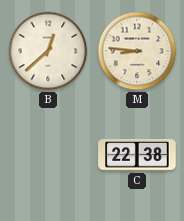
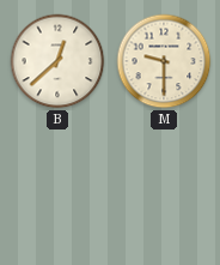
M: 8:46 -> 9:30
C: 22:38 -> none
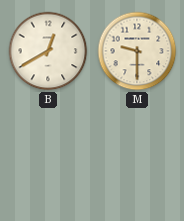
B: 12:38 -> 12:40
